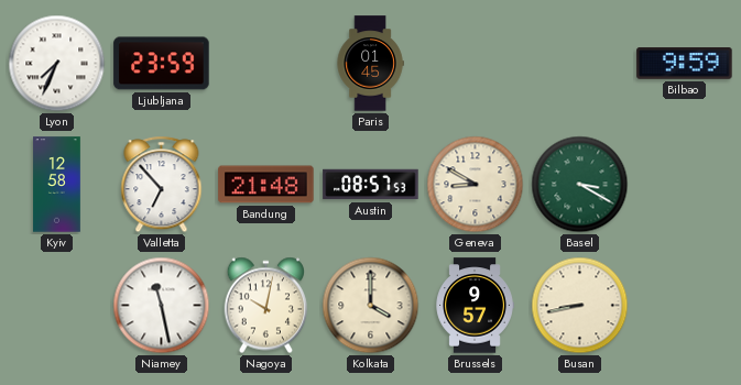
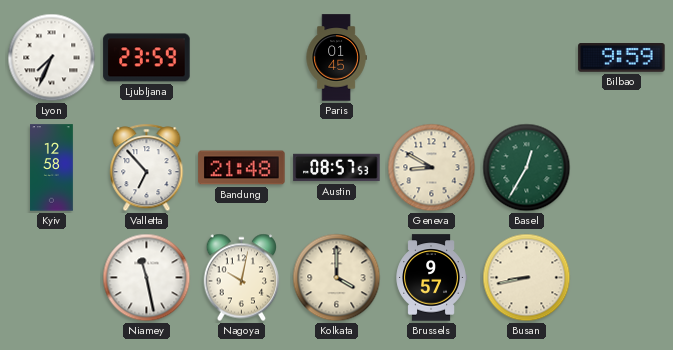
Basel: 3:20 -> 12:35
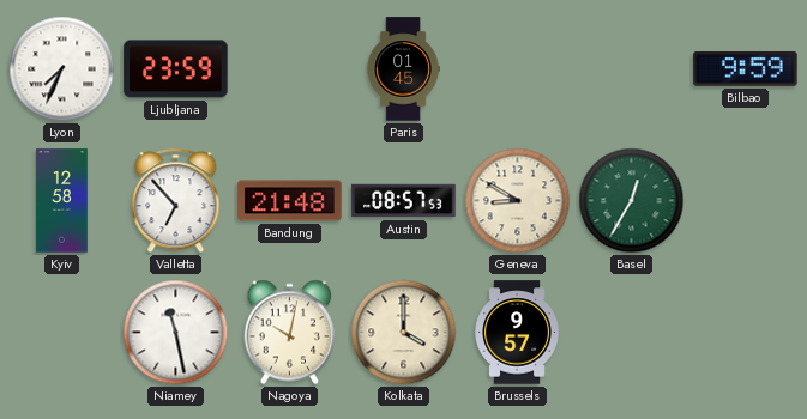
Busan: 8:43 -> none
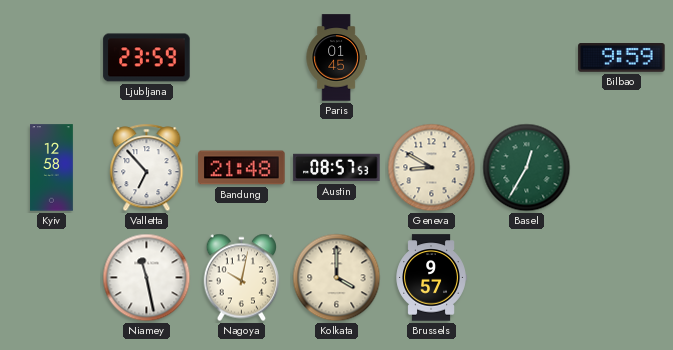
Lyon: 7:34 -> none
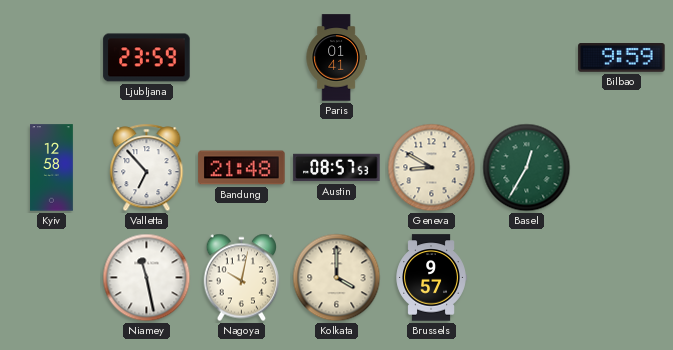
Paris: 01:45 -> 01:41
